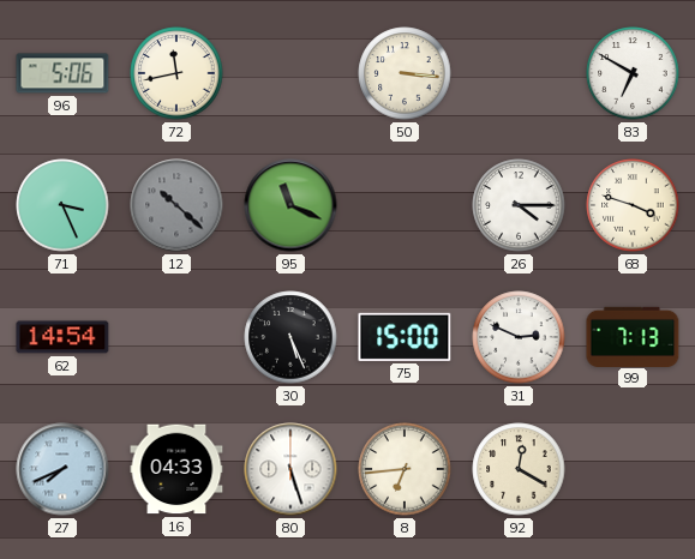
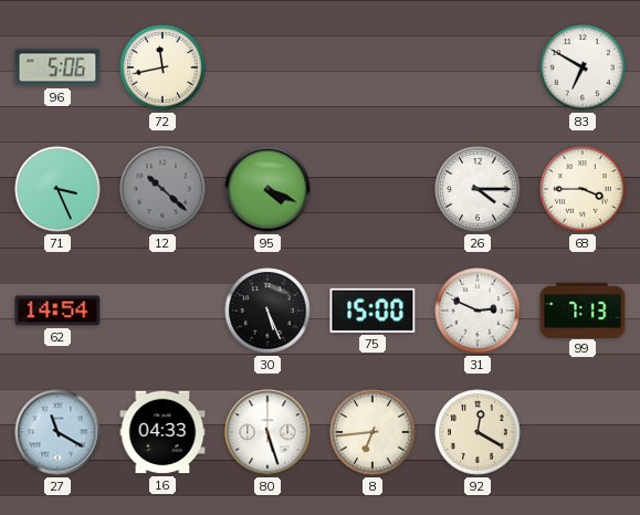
50: 3:16 -> none
95: 11:19 -> 4:19
68: 3:48 -> 3:45
27: 7:41 -> 11:20
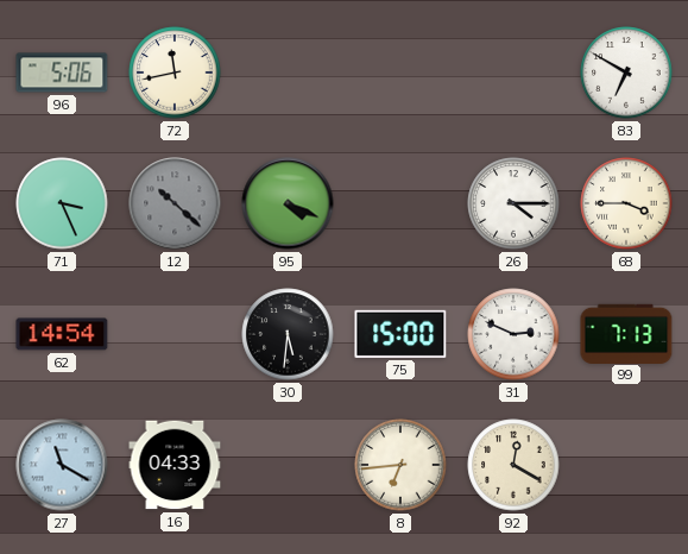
30: 5:26 -> 5:31
80: 5:27 -> none
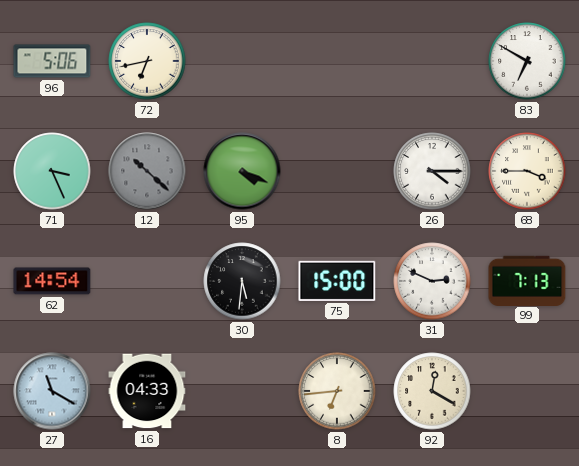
72: 11:43 -> 6:43
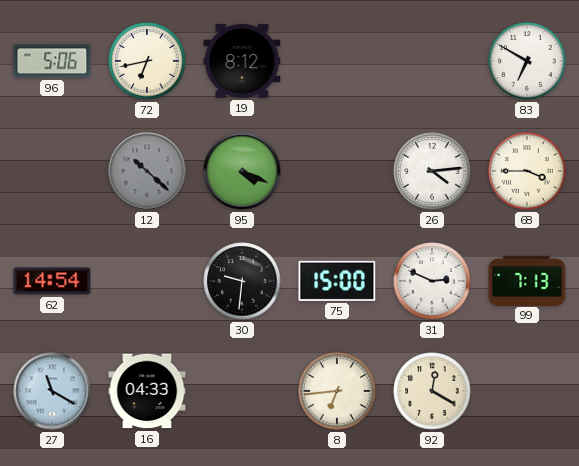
19: none -> 8:12
71: 3:26 -> none
26: 4:15 -> 4:14
30: 5:31 -> 9:31
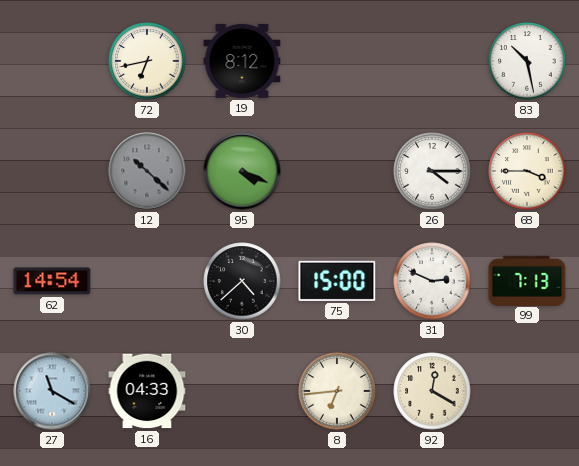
96: 5:06 -> none
83: 6:50 -> 10:28
26: 4:14 -> 4:15
30: 9:31 -> 4:38
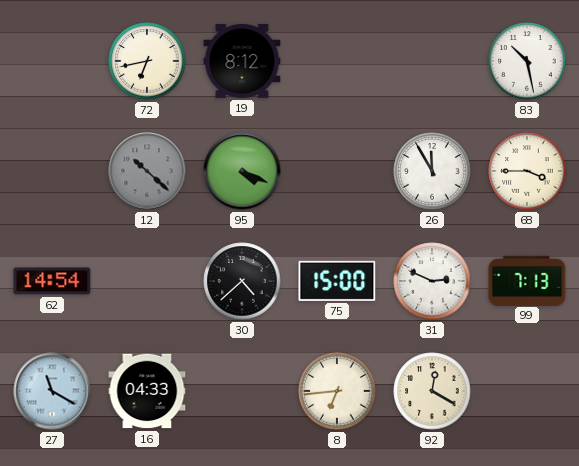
26: 4:15 -> 11:55
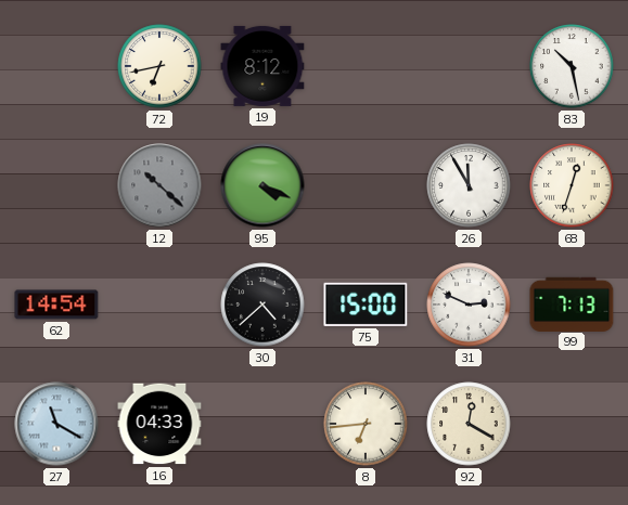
68: 3:45 -> 12:33
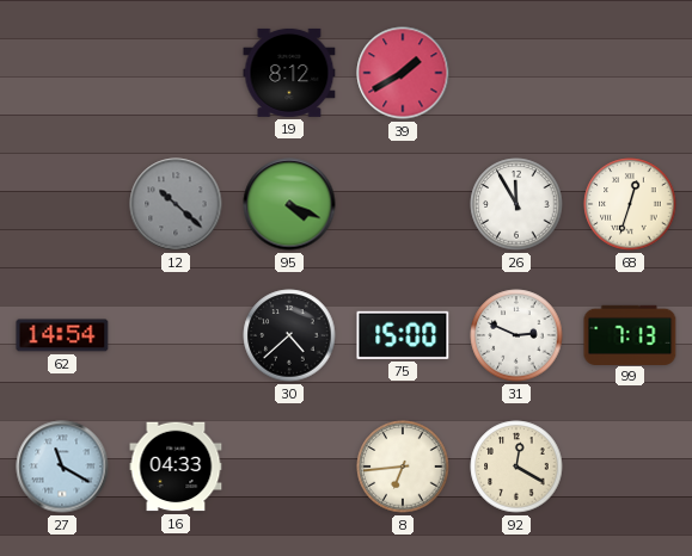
72: 6:43 -> none
39: none -> 1:40
83: 10:28 -> none
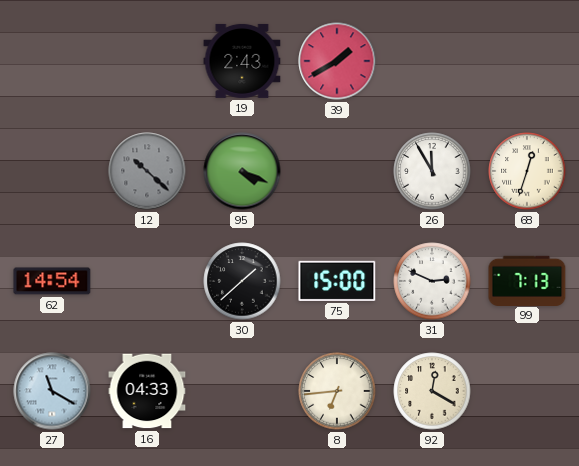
19: 8:12 -> 2:43
30: 4:38 -> 1:38
